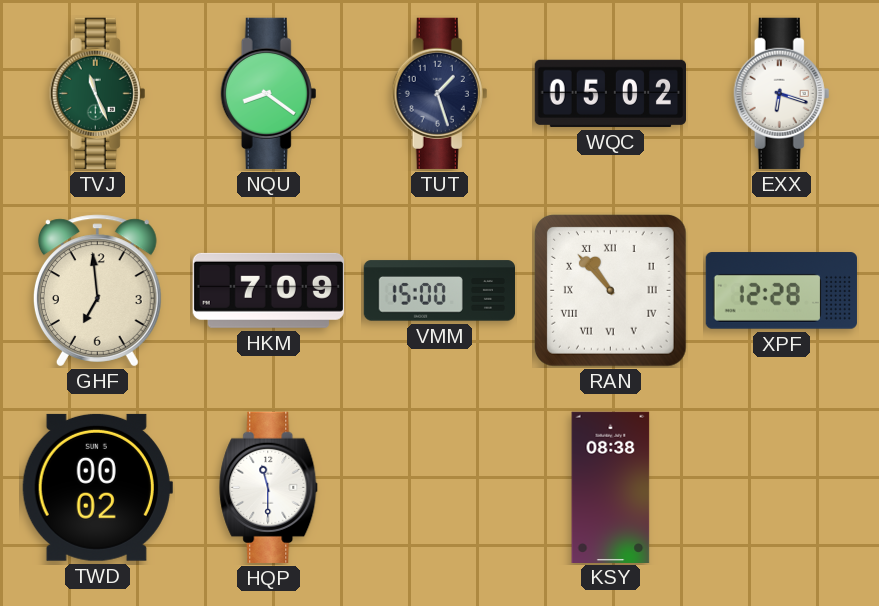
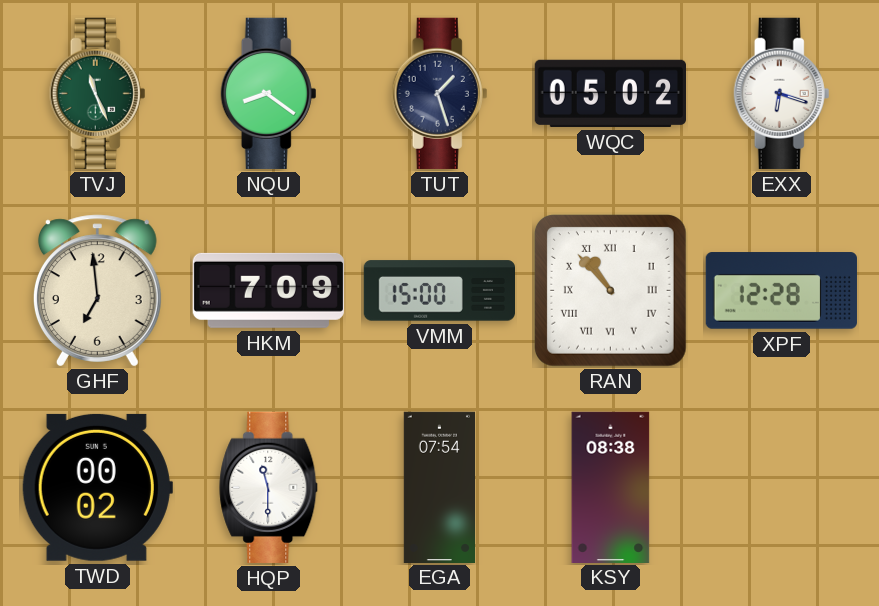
EGA: none -> 07:54
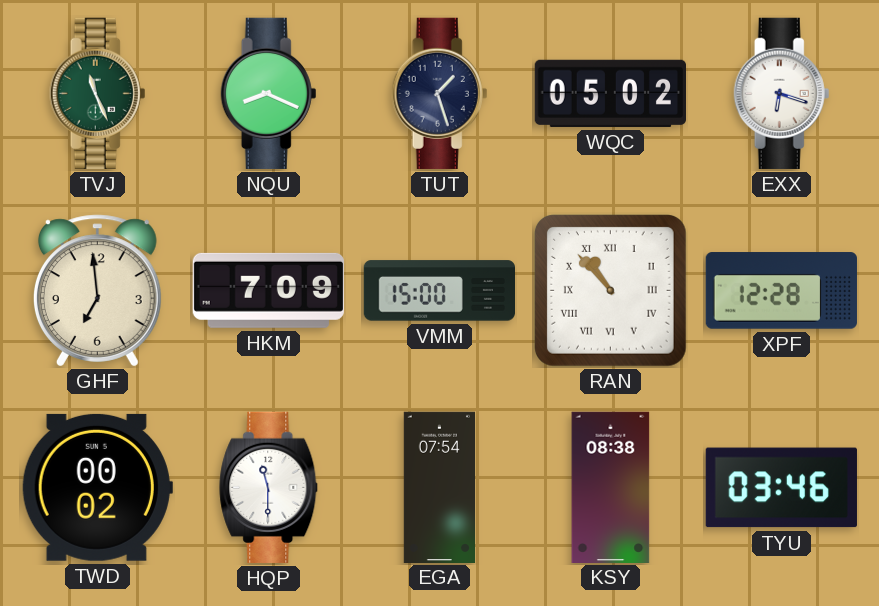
NQU: 8:21 -> 8:19
TYU: none -> 03:46
